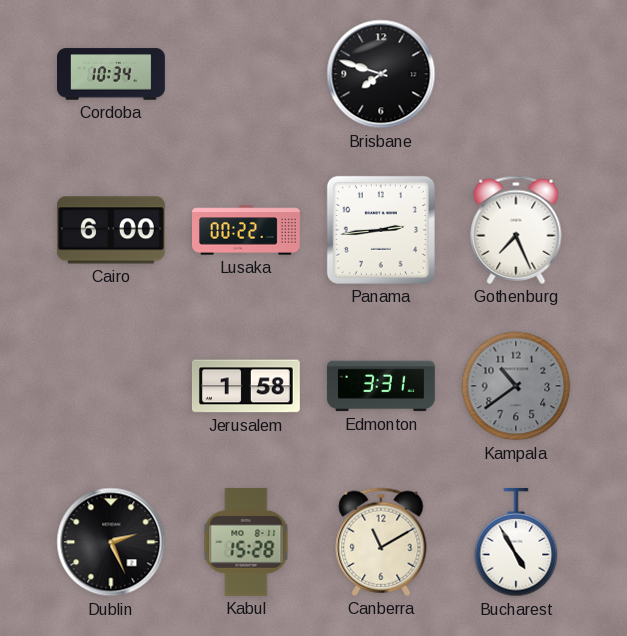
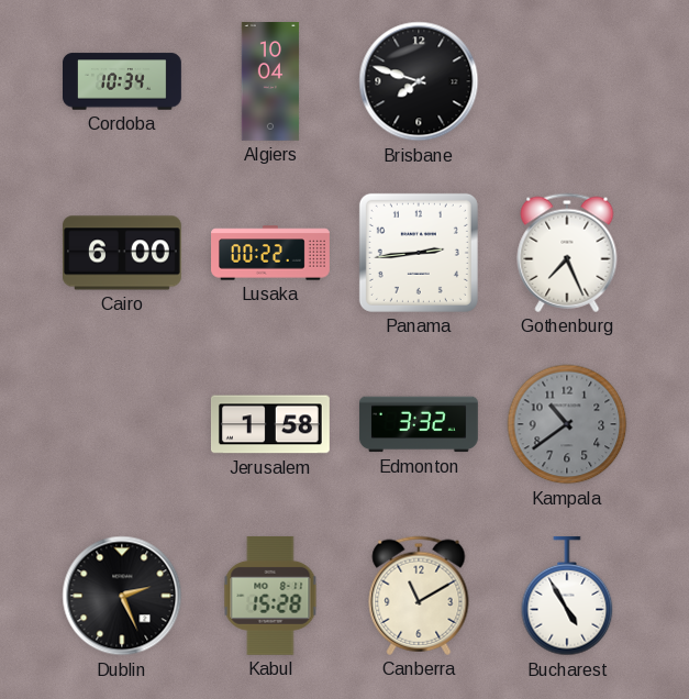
Algiers: none -> 10:04
Edmonton: 3:31 -> 3:32
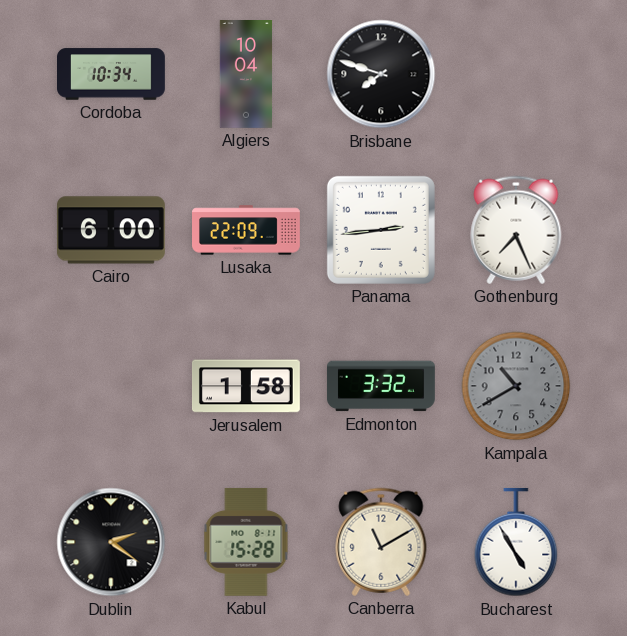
Lusaka: 00:22 -> 22:09
Kampala: 10:39 -> 10:40
Dublin: 2:26 -> 2:21
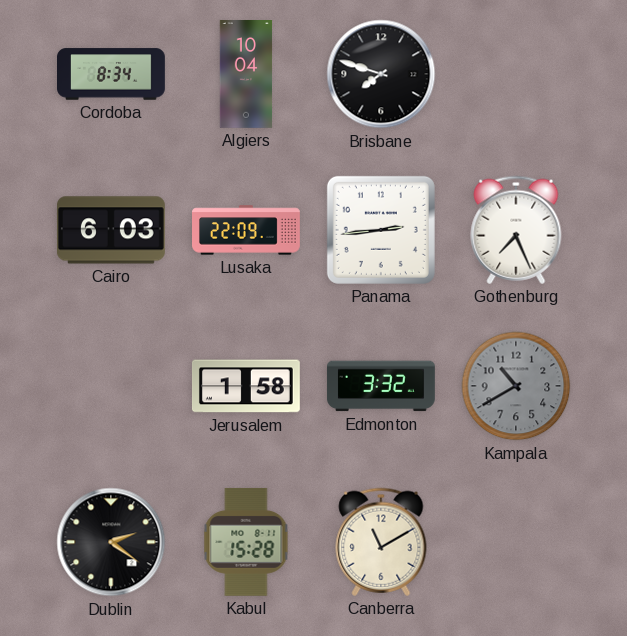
Cordoba: 10:34 -> 8:34
Cairo: 6:00 -> 6:03
Bucharest: 4:55 -> none
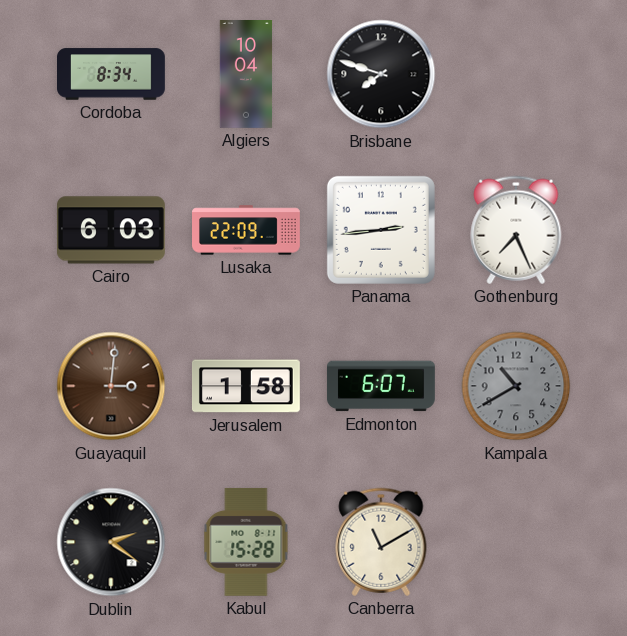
Guayaquil: none -> 3:01
Edmonton: 3:32 -> 6:07
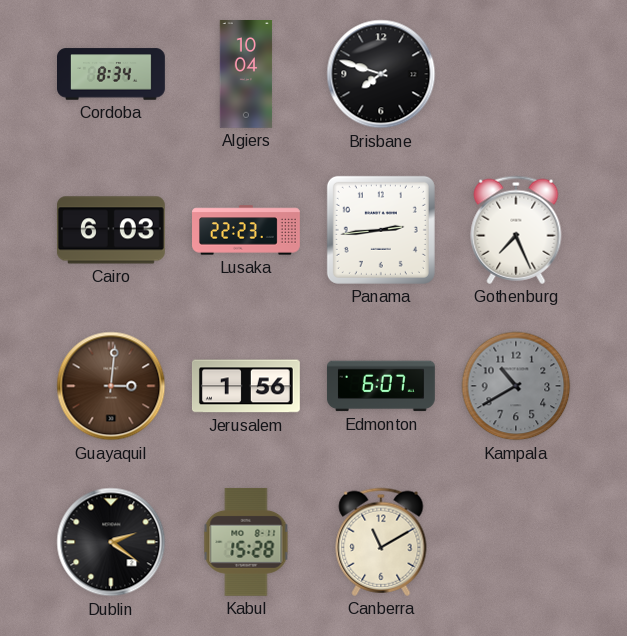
Lusaka: 22:09 -> 22:23
Jerusalem: 1:58 -> 1:56
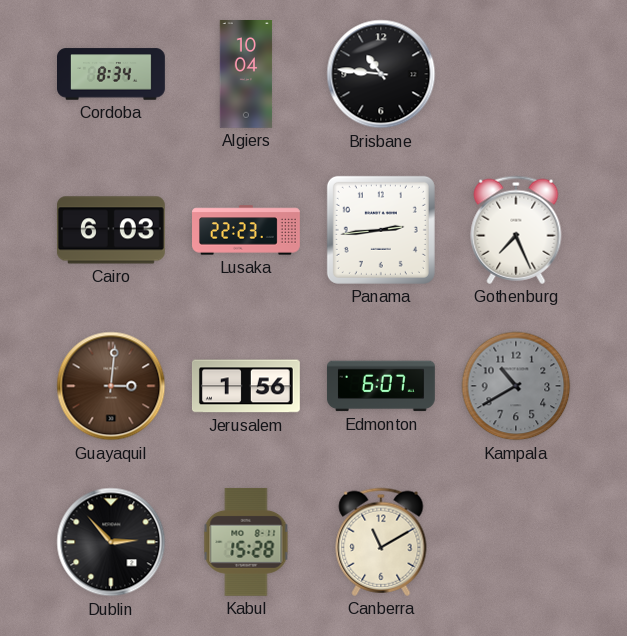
Brisbane: 7:48 -> 10:46
Dublin: 2:21 -> 2:53
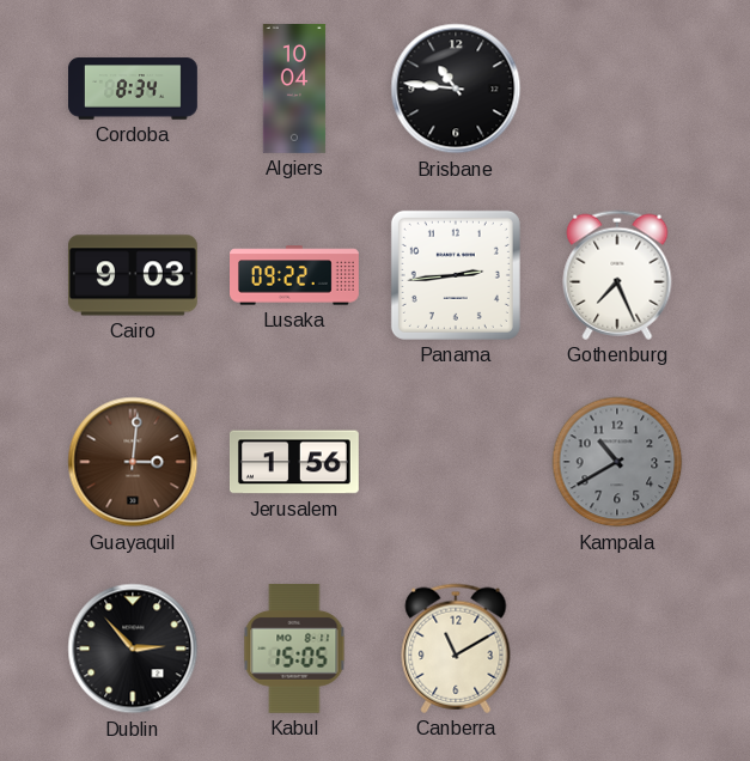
Cairo: 6:03 -> 9:03
Lusaka: 22:23 -> 09:22
Edmonton: 6:07 -> none
Kabul: 15:28 -> 15:05
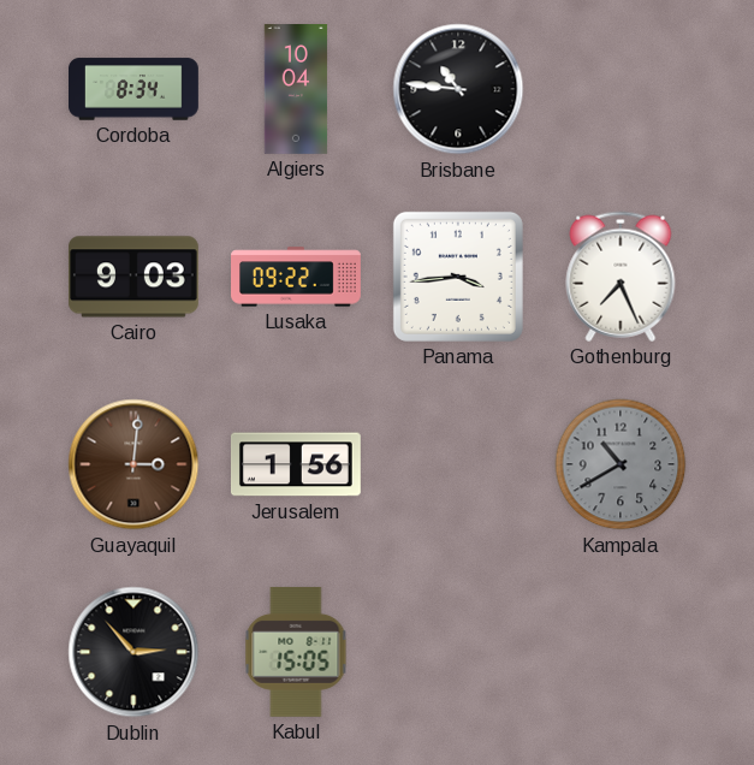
Panama: 2:44 -> 3:44
Canberra: 11:10 -> none
